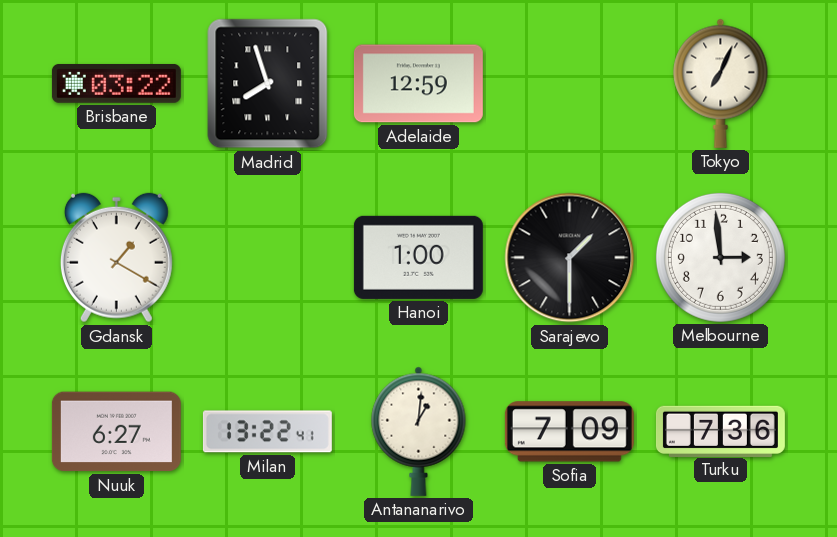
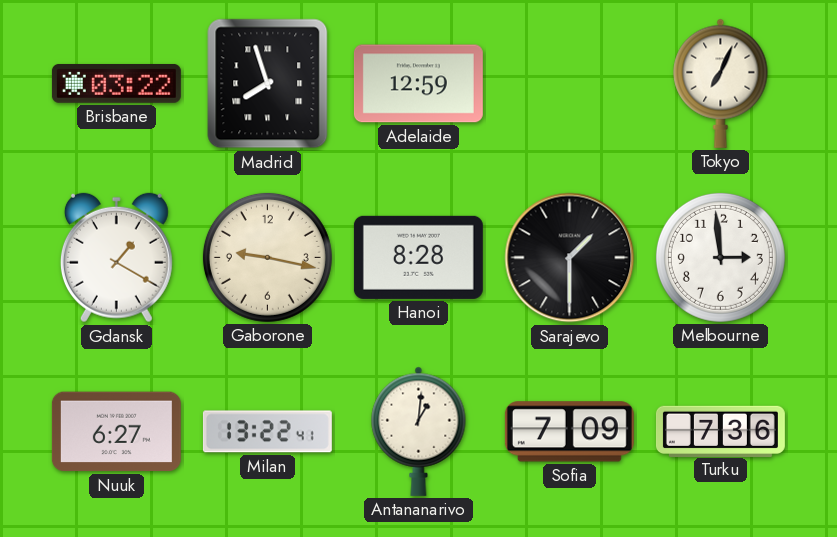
Gaborone: none -> 9:17
Hanoi: 1:00 -> 8:28
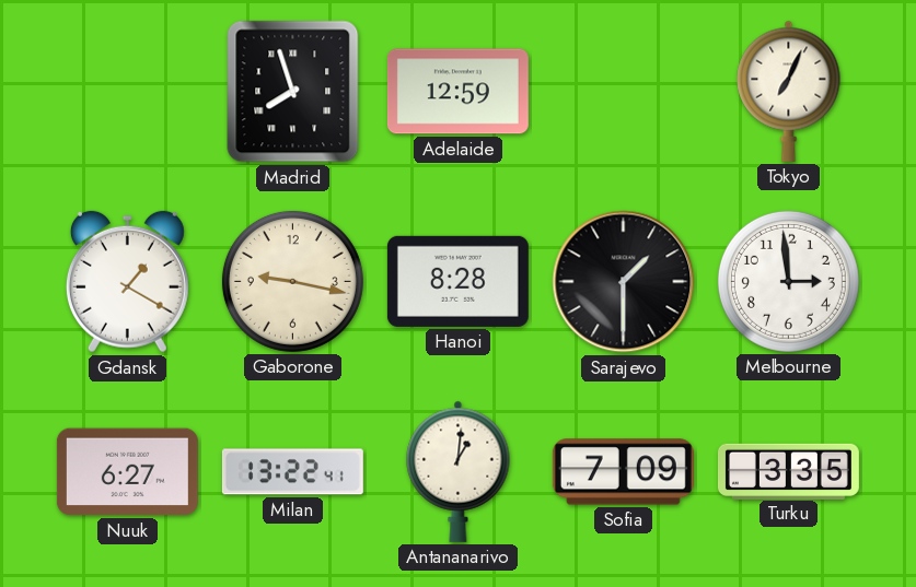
Brisbane: 03:22 -> none
Turku: 7:36 -> 3:35
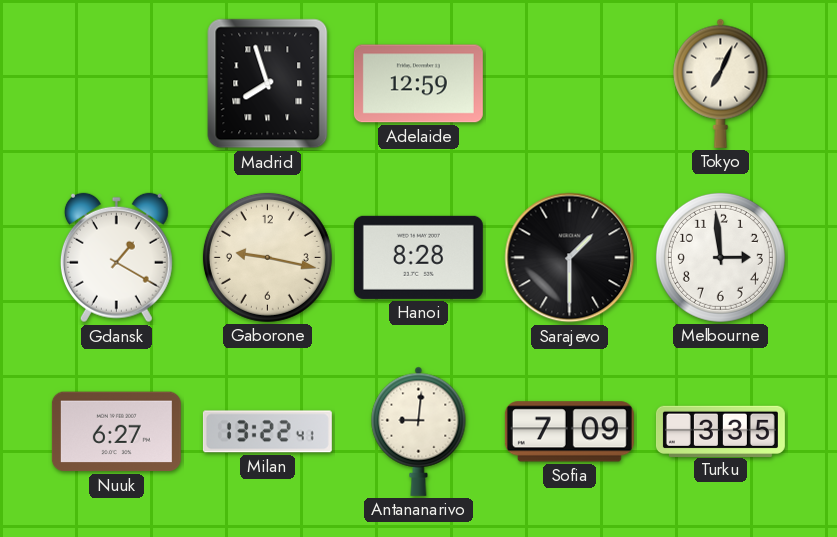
Antananarivo: 1:01 -> 9:01
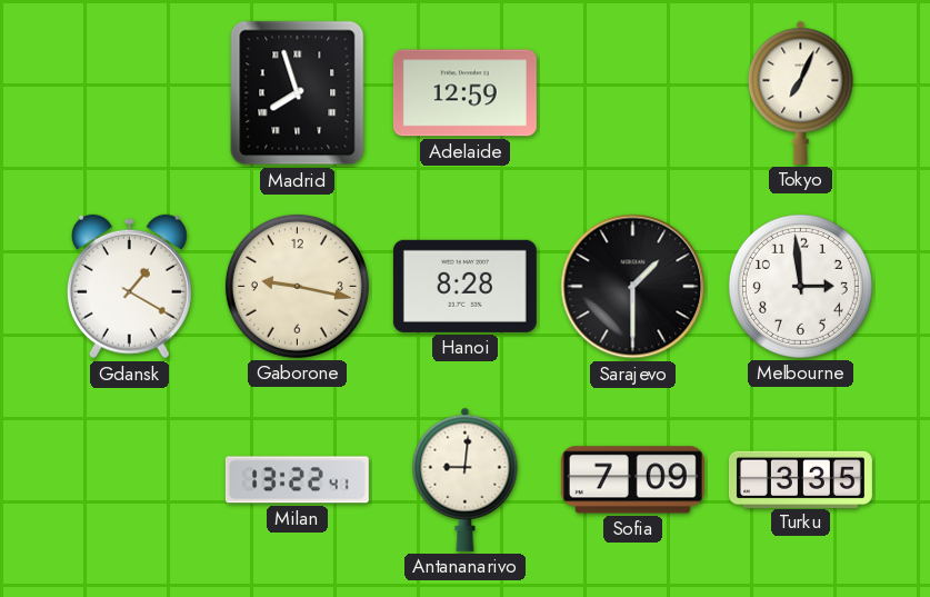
Nuuk: 6:27 -> none
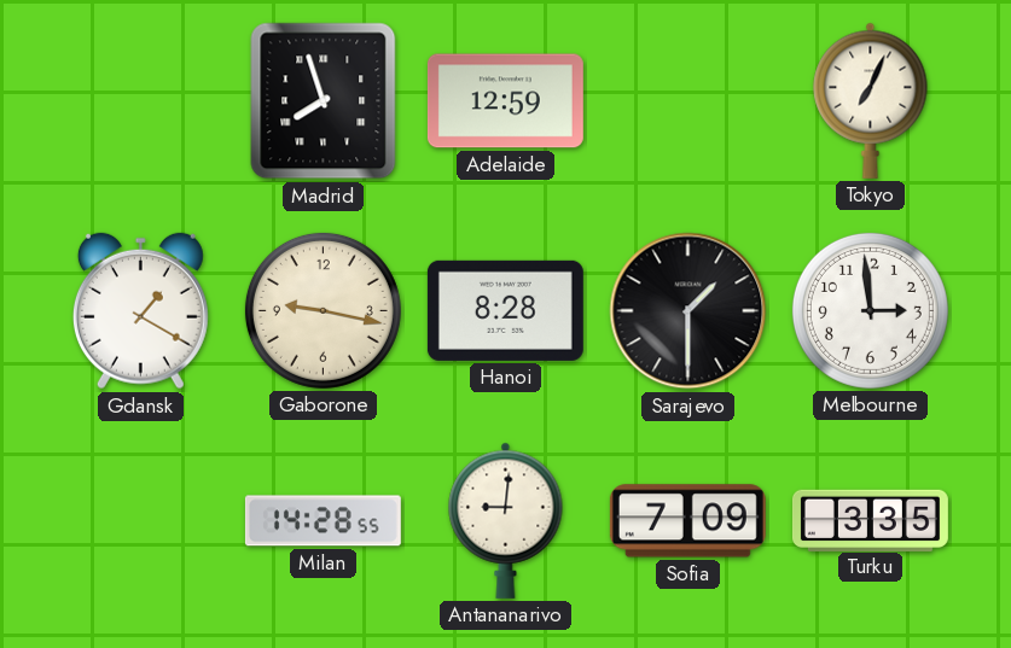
Milan: 13:22 -> 14:28
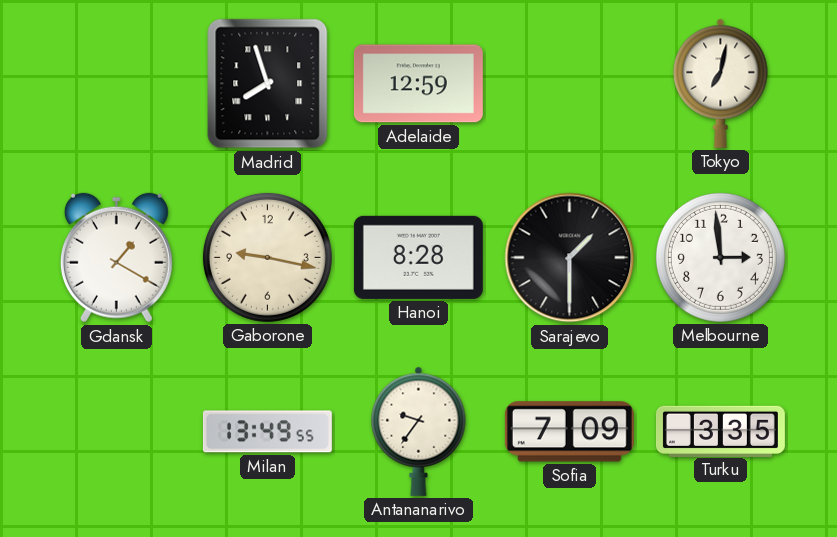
Tokyo: 7:04 -> 7:02
Milan: 14:28 -> 13:49
Antananarivo: 9:01 -> 9:36
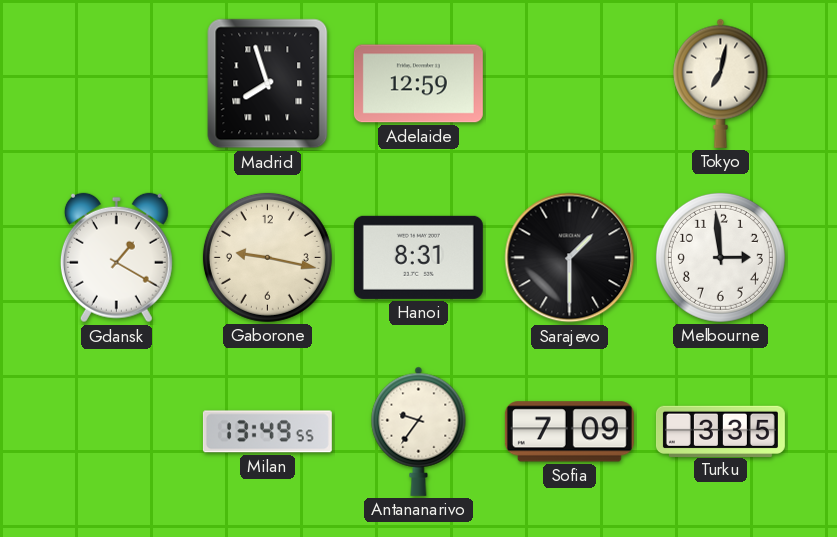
Hanoi: 8:28 -> 8:31
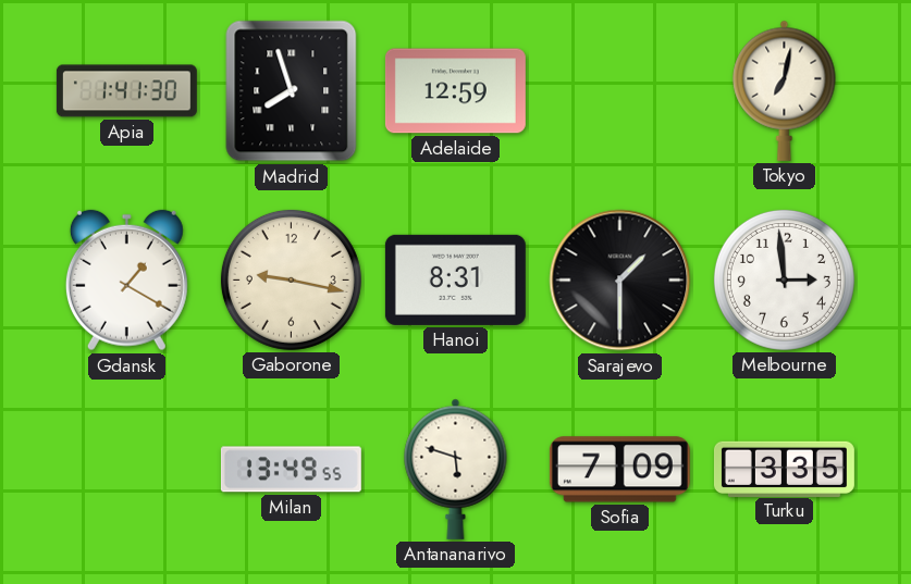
Apia: none -> 1:41
Antananarivo: 9:36 -> 5:48
